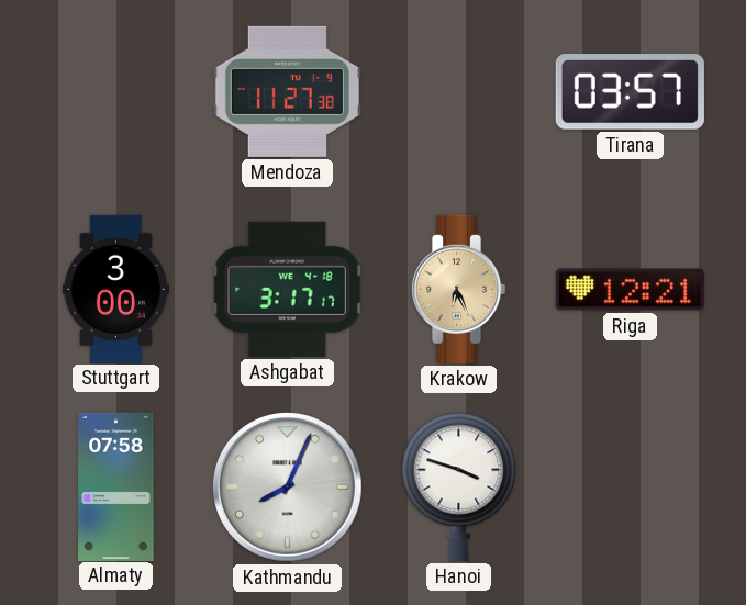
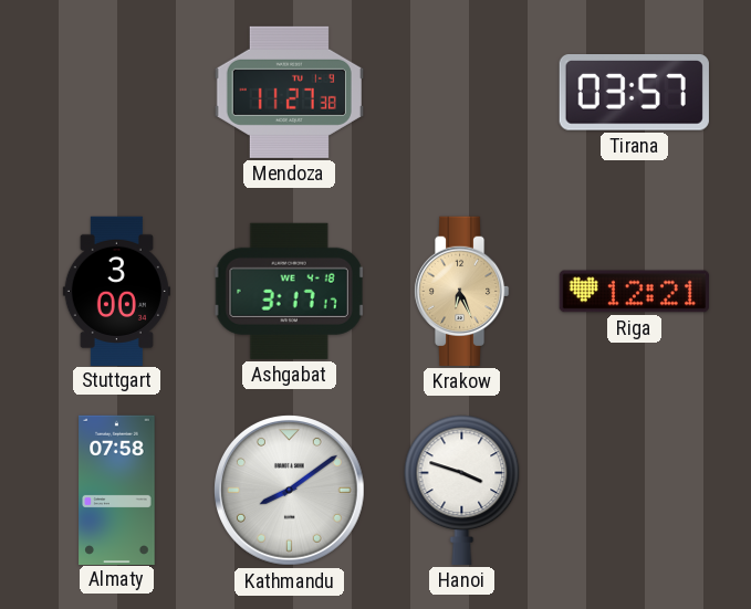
Kathmandu: 8:04 -> 8:09
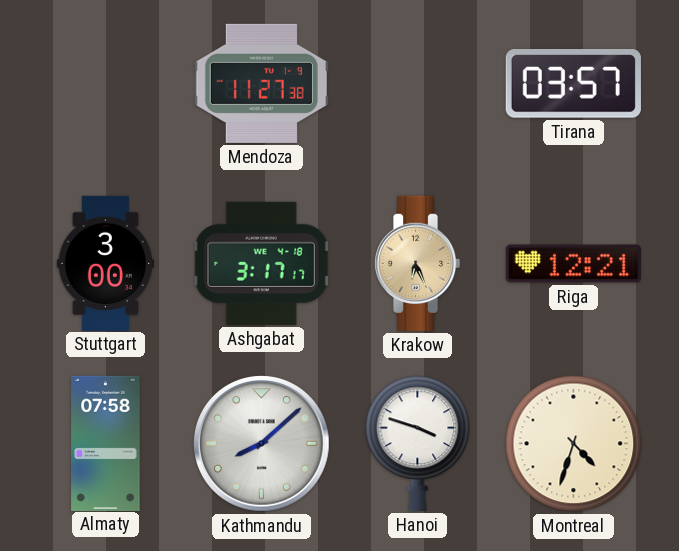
Kathmandu: 8:09 -> 8:08
Montreal: none -> 4:33
